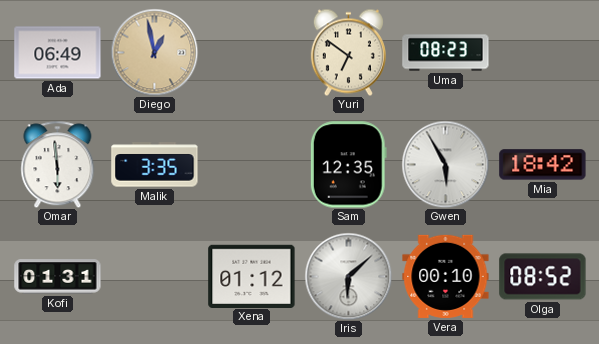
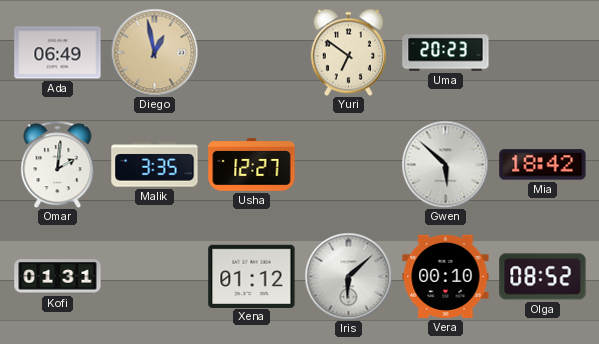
Uma: 08:23 -> 20:23
Omar: 5:59 -> 2:01
Usha: none -> 12:27
Sam: 12:35 -> none
Gwen: 5:55 -> 5:52
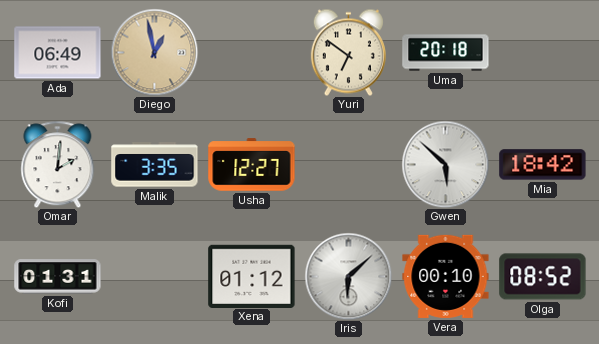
Uma: 20:23 -> 20:18
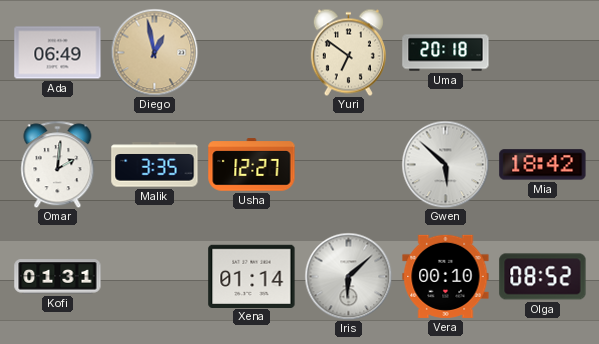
Xena: 01:12 -> 01:14
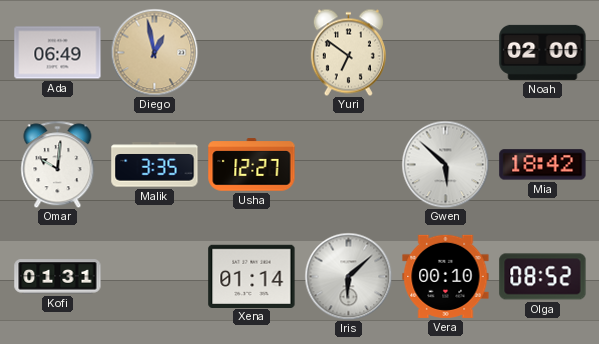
Uma: 20:18 -> none
Noah: none -> 02:00
Omar: 2:01 -> 10:01
